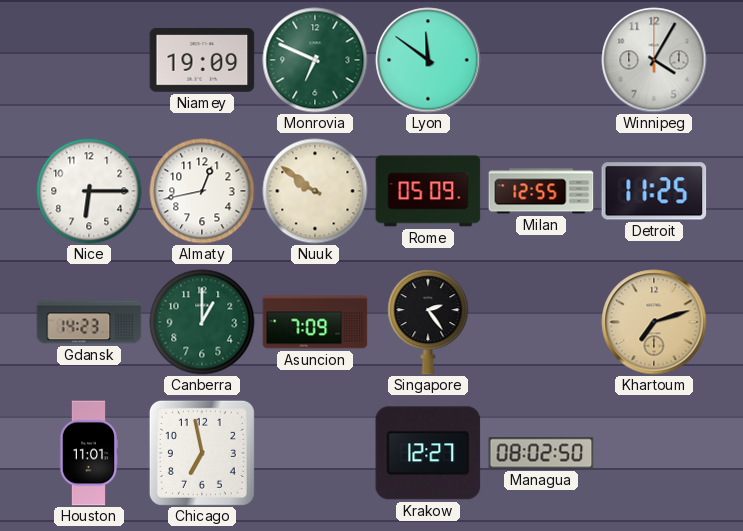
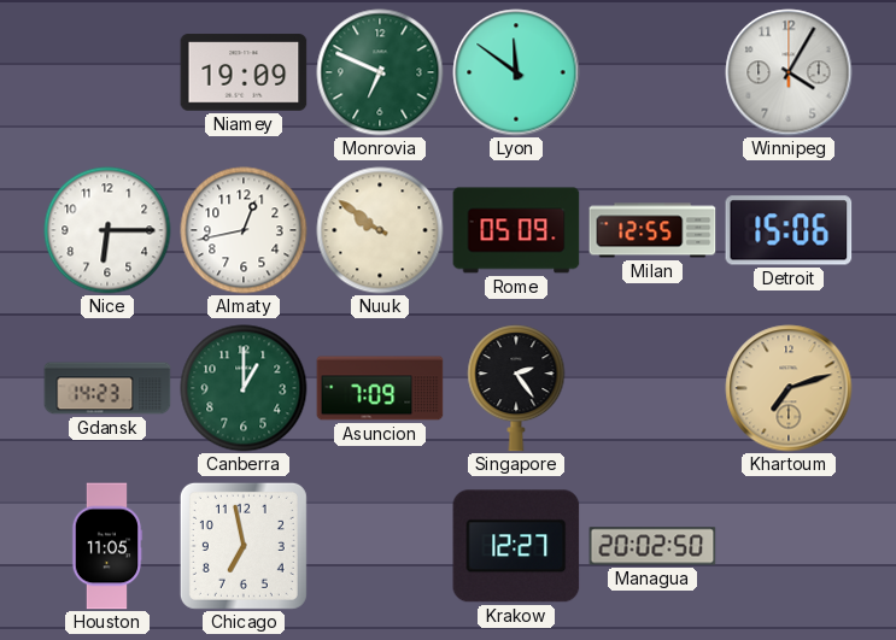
Detroit: 11:25 -> 15:06
Houston: 11:01 -> 11:05
Managua: 08:02 -> 20:02
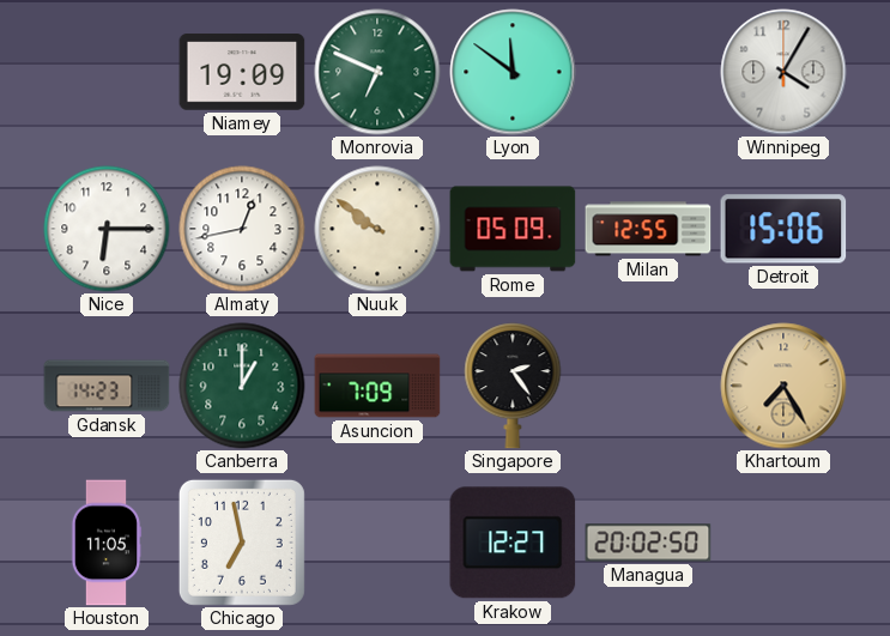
Khartoum: 7:12 -> 7:25
